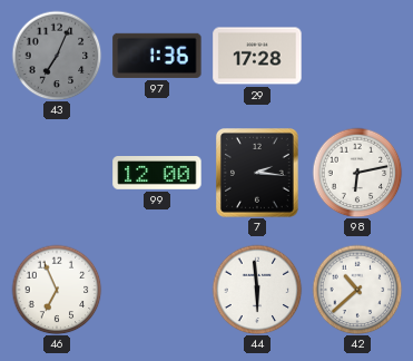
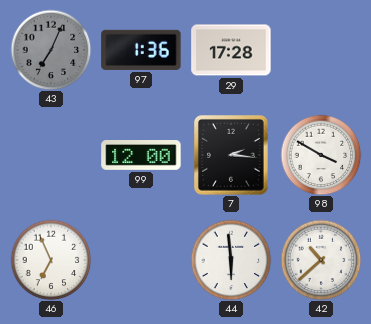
98: 6:13 -> 3:50
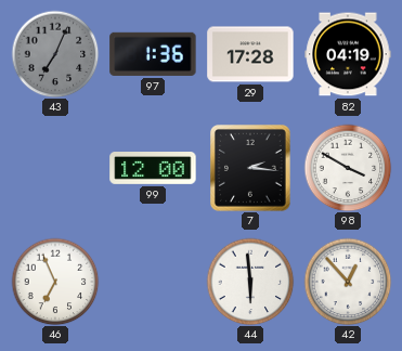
82: none -> 04:19
42: 10:38 -> 12:53
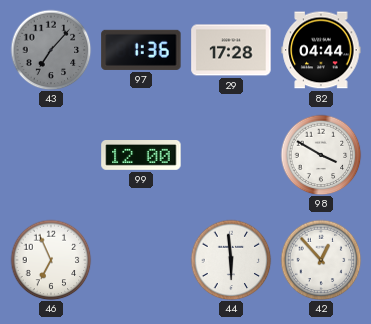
43: 7:04 -> 7:07
82: 04:19 -> 04:44
7: 2:16 -> none
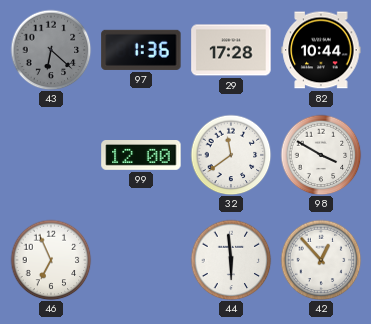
43: 7:07 -> 6:22
82: 04:44 -> 10:44
32: none -> 11:39
